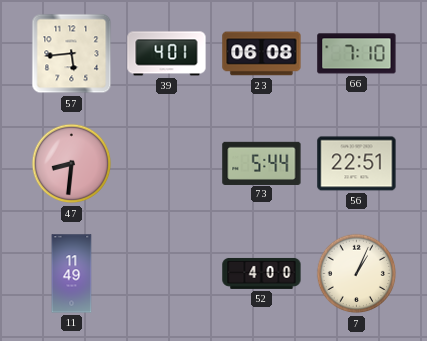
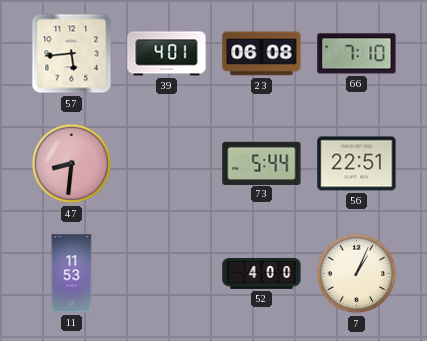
11: 11:49 -> 11:53
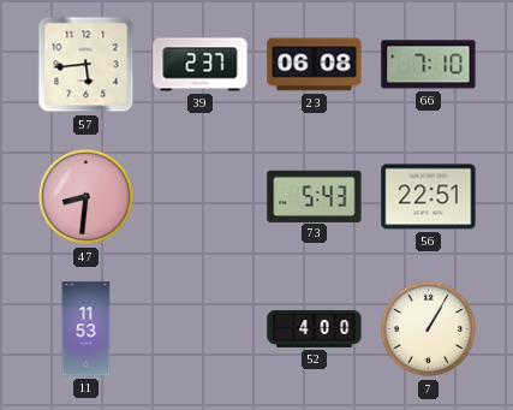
39: 4:01 -> 2:37
73: 5:44 -> 5:43
7: 1:04 -> 1:05
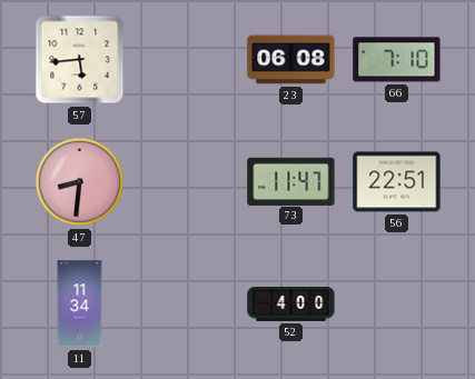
39: 2:37 -> none
73: 5:43 -> 11:47
11: 11:53 -> 11:34
7: 1:05 -> none
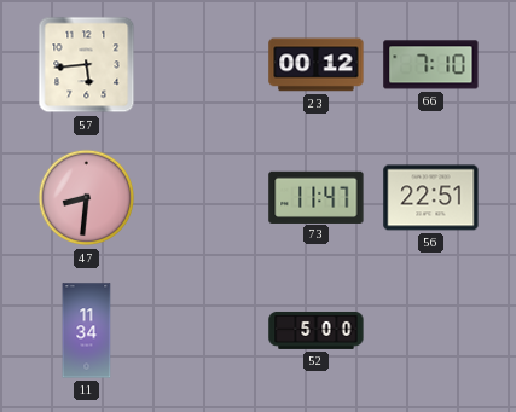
23: 06:08 -> 00:12
52: 4:00 -> 5:00
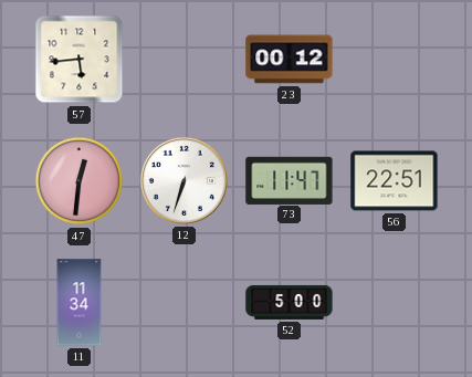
66: 7:10 -> none
47: 8:31 -> 12:31
12: none -> 6:33
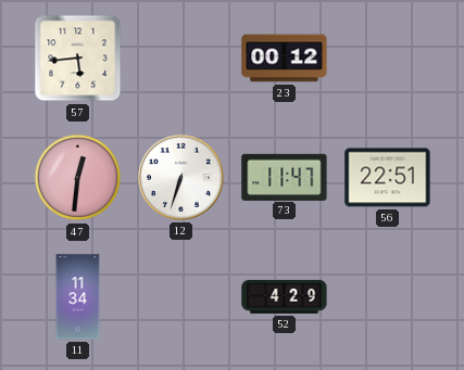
52: 5:00 -> 4:29
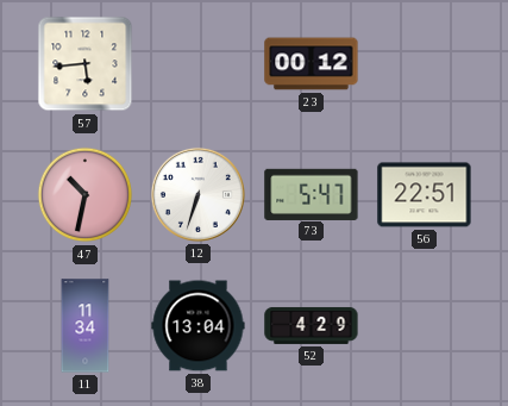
47: 12:31 -> 10:32
73: 11:47 -> 5:47
38: none -> 13:04
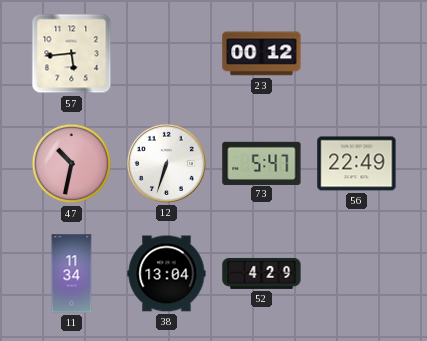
56: 22:51 -> 22:49
